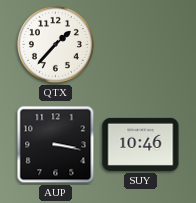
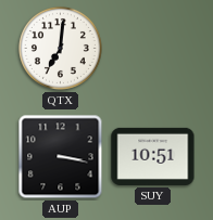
QTX: 1:37 -> 7:01
SUY: 10:46 -> 10:51
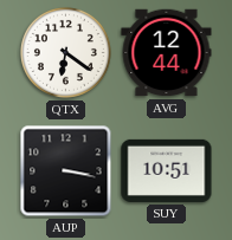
QTX: 7:01 -> 6:21
AVG: none -> 12:44
